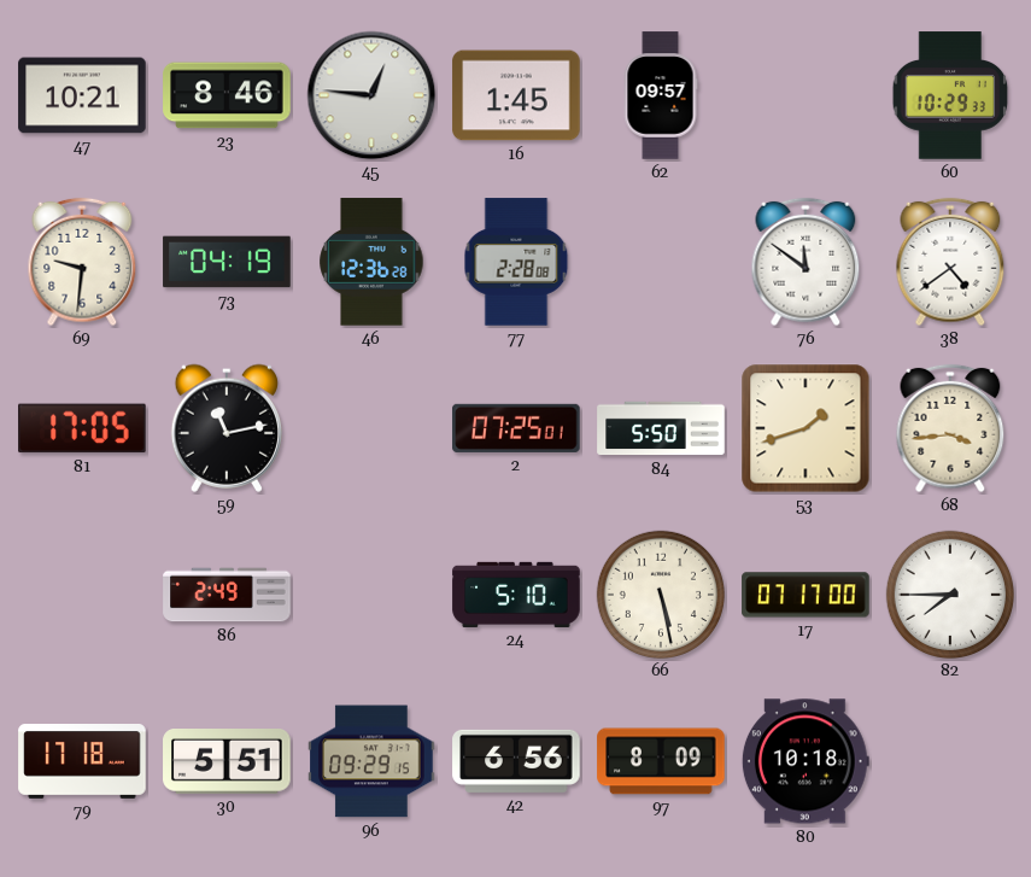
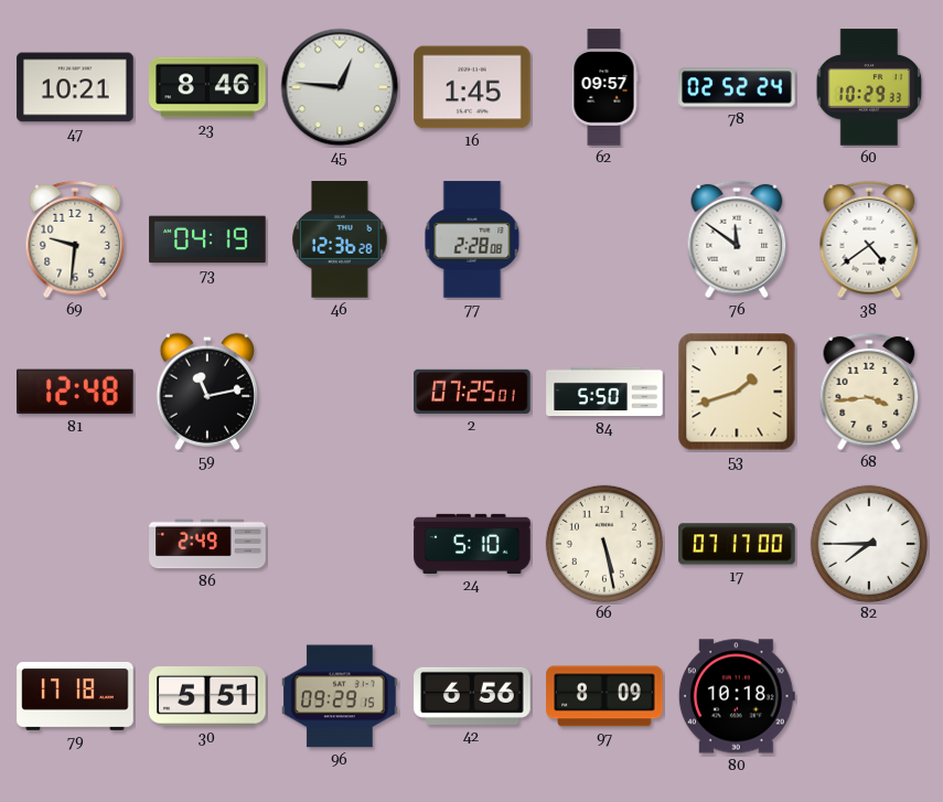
78: none -> 02:52
81: 17:05 -> 12:48
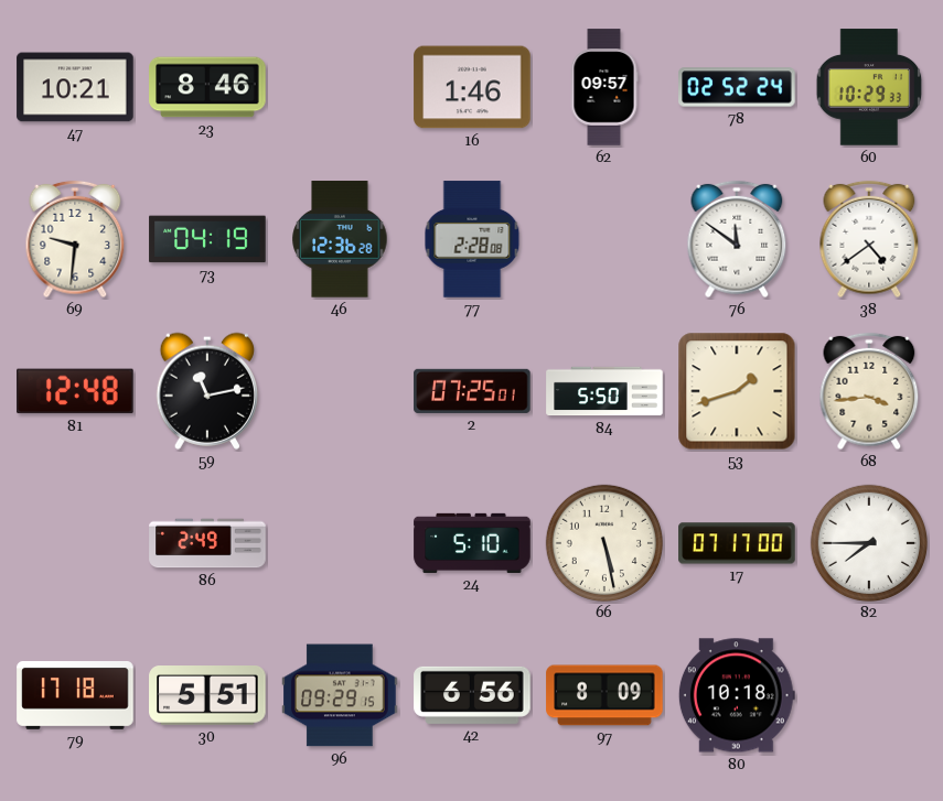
45: 12:46 -> none
16: 1:45 -> 1:46
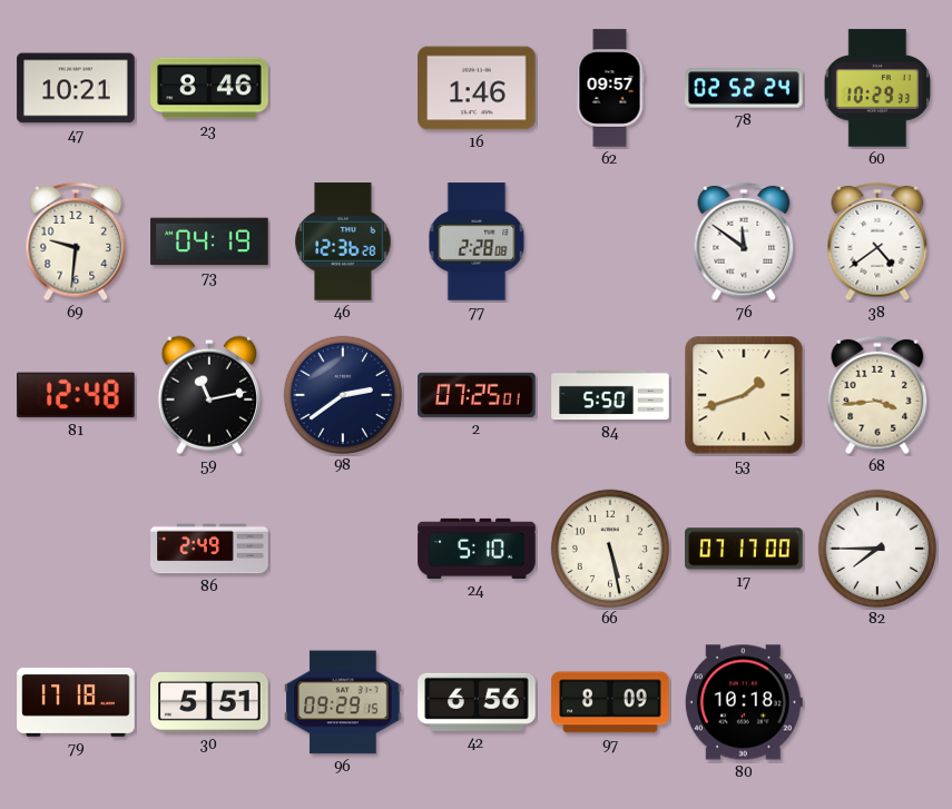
98: none -> 2:39
